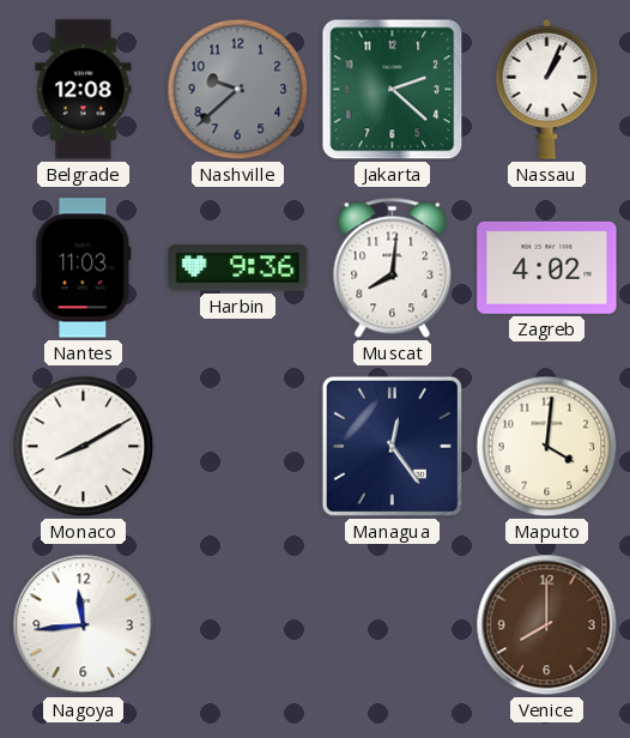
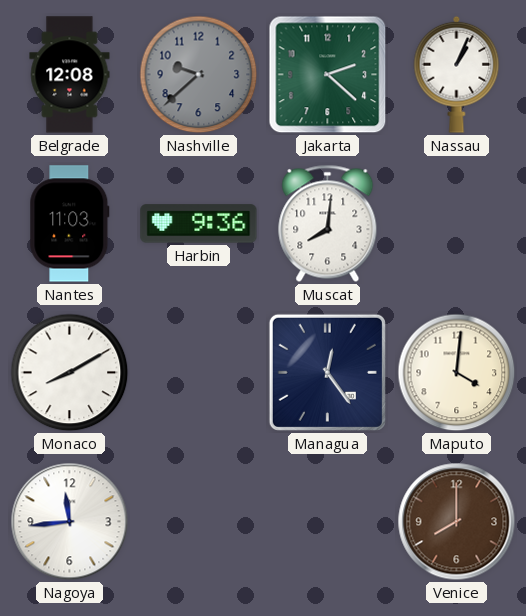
Zagreb: 4:02 -> none
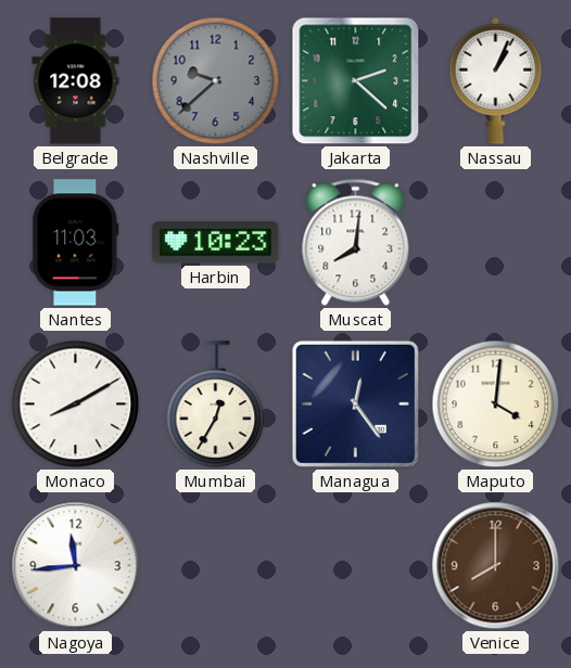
Harbin: 9:36 -> 10:23
Mumbai: none -> 12:35
